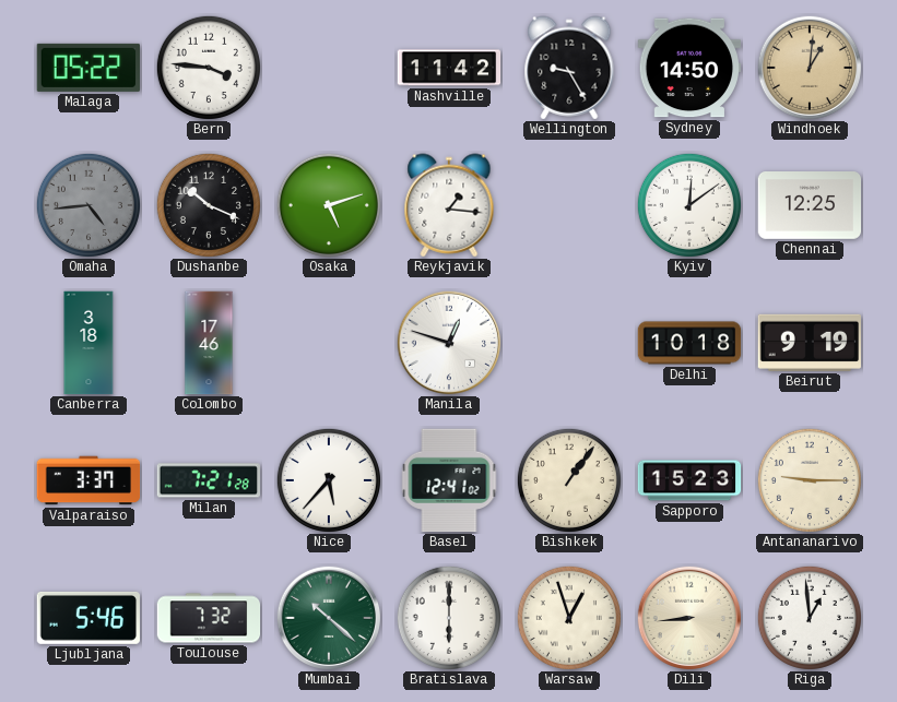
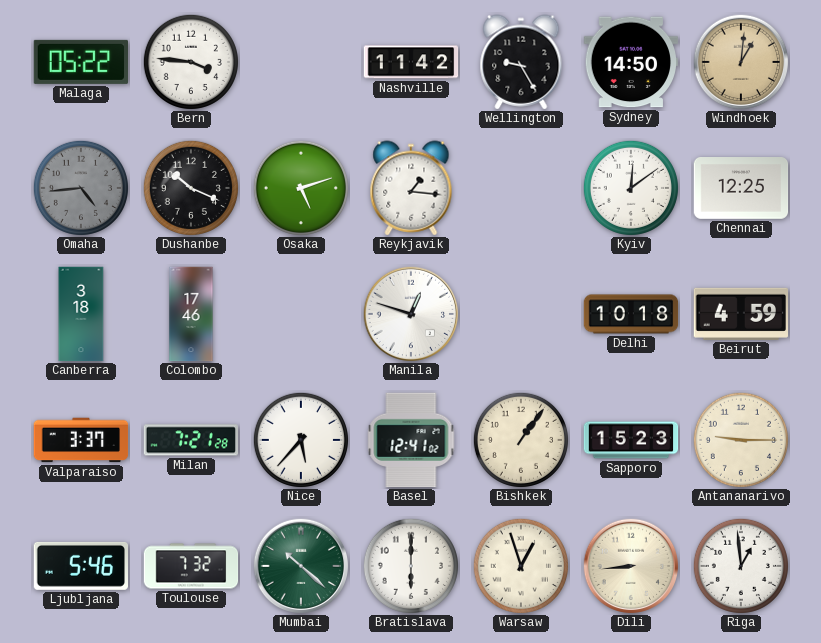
Beirut: 9:19 -> 4:59
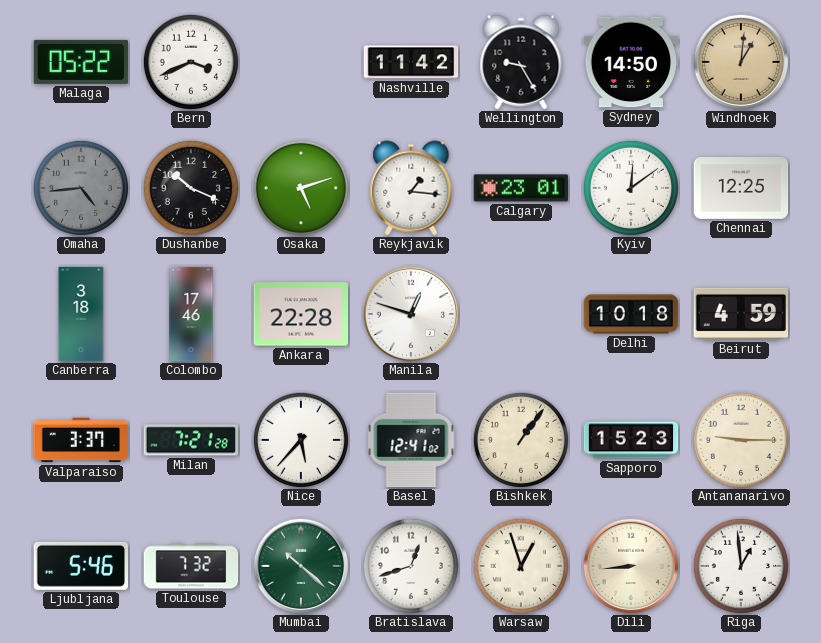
Bern: 3:46 -> 3:41
Calgary: none -> 23:01
Ankara: none -> 22:28
Bratislava: 6:00 -> 12:42
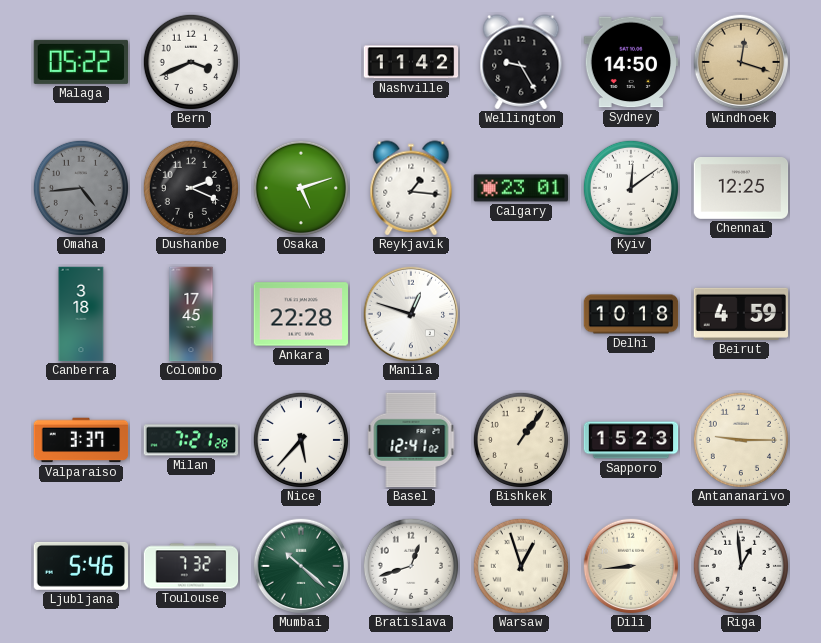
Windhoek: 1:01 -> 12:18
Dushanbe: 10:19 -> 2:19
Colombo: 17:46 -> 17:45
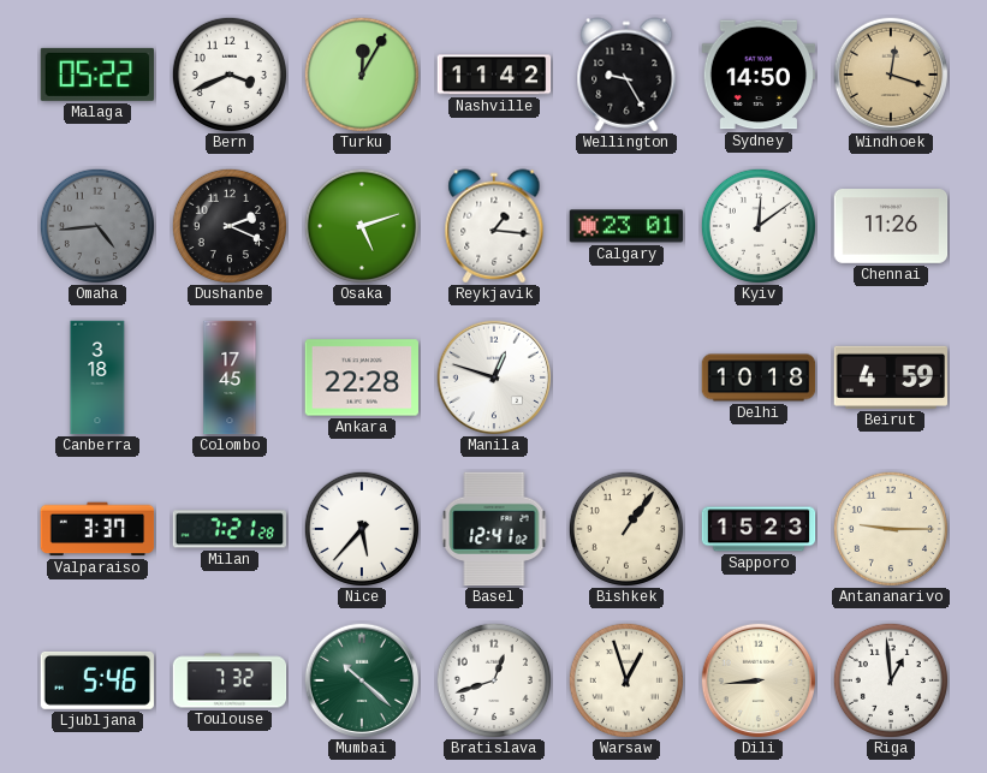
Turku: none -> 12:05
Chennai: 12:25 -> 11:26
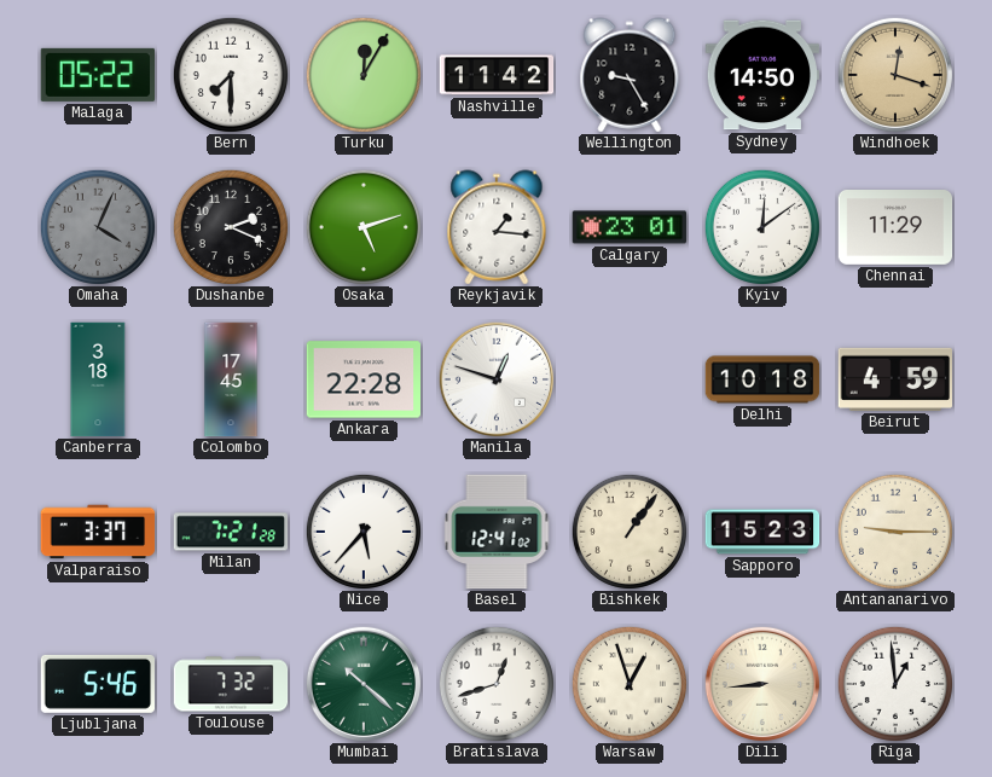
Bern: 3:41 -> 7:30
Omaha: 4:44 -> 4:04
Chennai: 11:26 -> 11:29
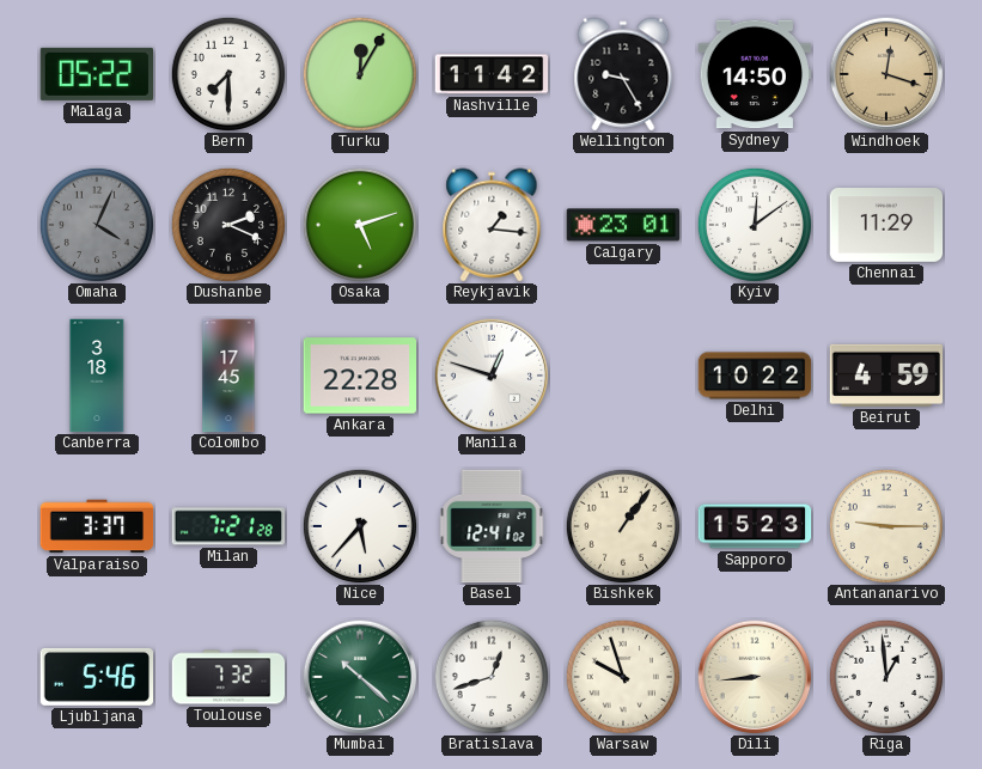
Delhi: 10:18 -> 10:22
Warsaw: 12:57 -> 9:57
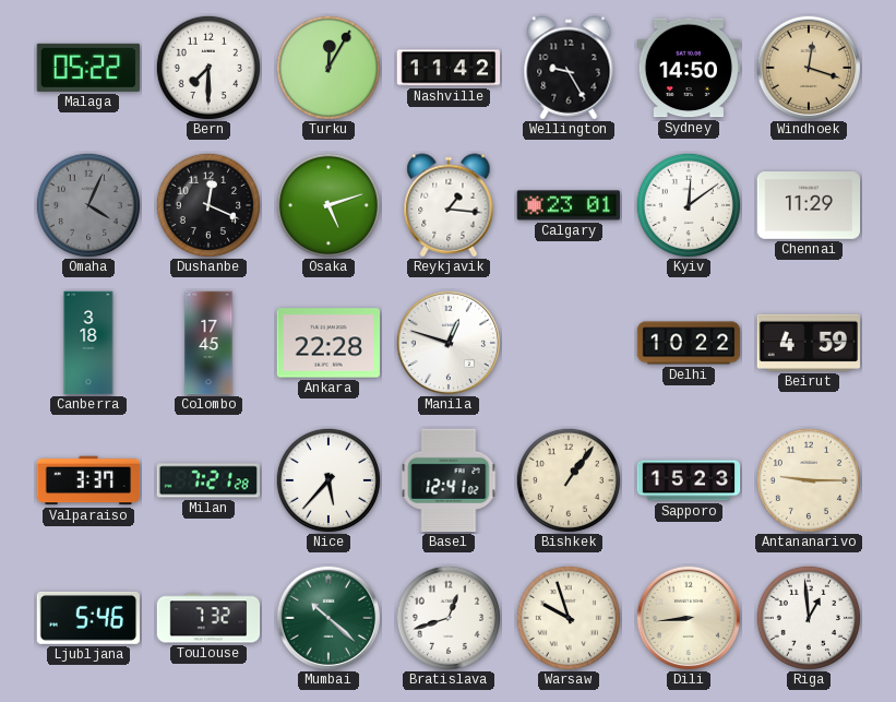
Dushanbe: 2:19 -> 12:19
